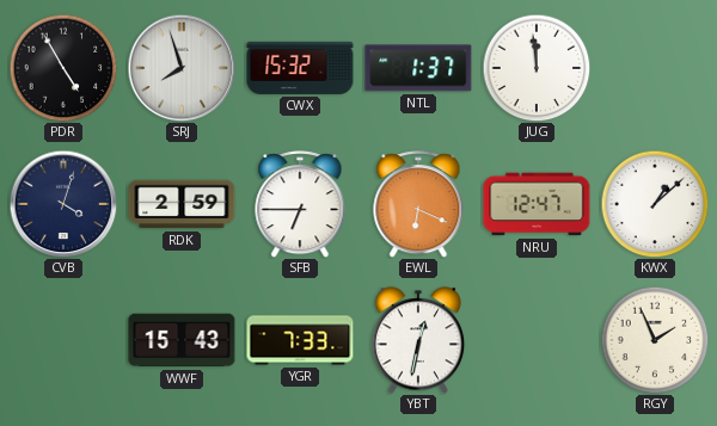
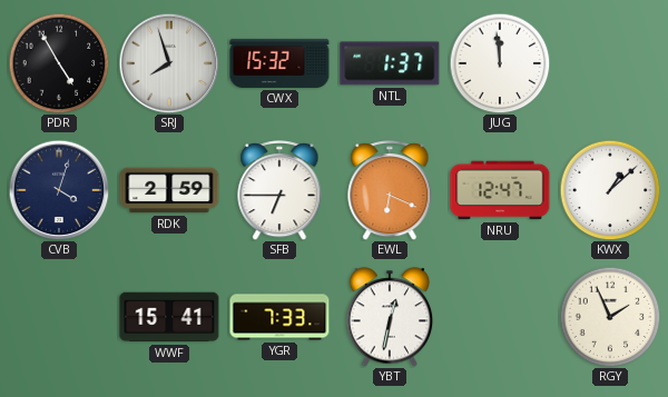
WWF: 15:43 -> 15:41
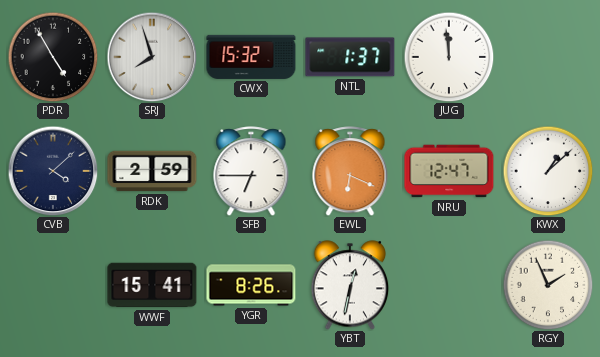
CVB: 4:03 -> 4:08
YGR: 7:33 -> 8:26
